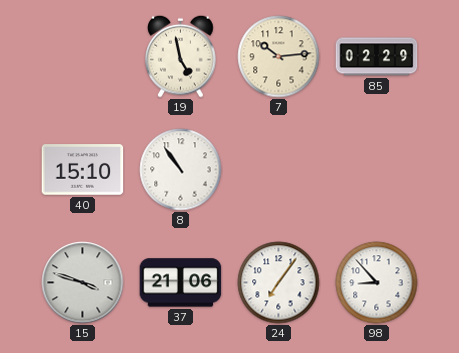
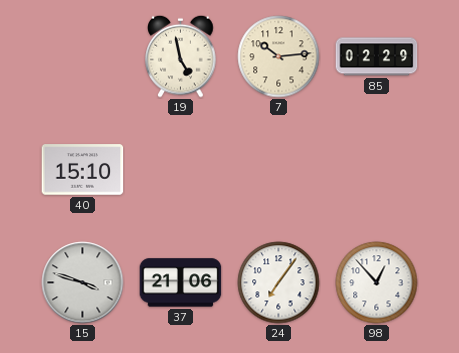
8: 10:54 -> none
98: 8:53 -> 12:53
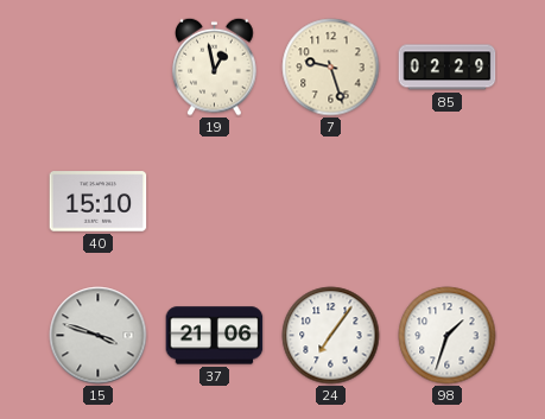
19: 4:58 -> 12:58
7: 10:14 -> 9:27
98: 12:53 -> 1:33
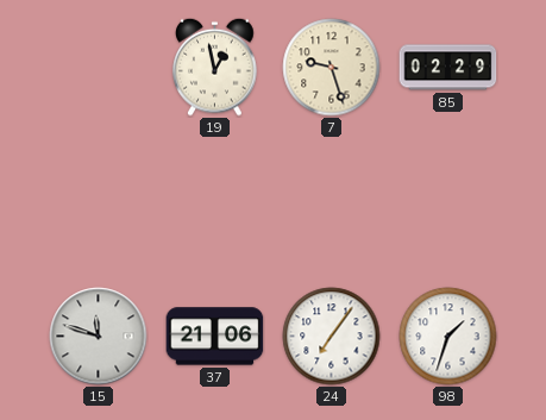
40: 15:10 -> none
15: 3:48 -> 11:48
